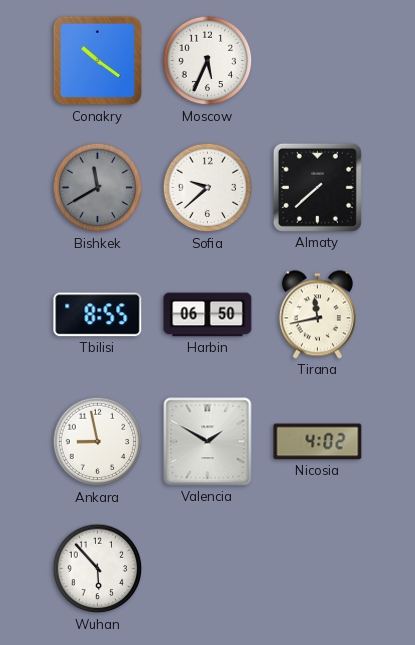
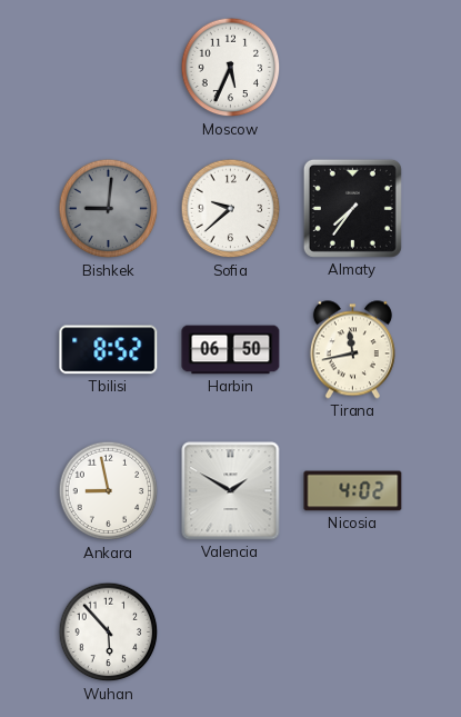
Conakry: 10:21 -> none
Bishkek: 11:40 -> 9:01
Almaty: 7:38 -> 7:36
Tbilisi: 8:55 -> 8:52
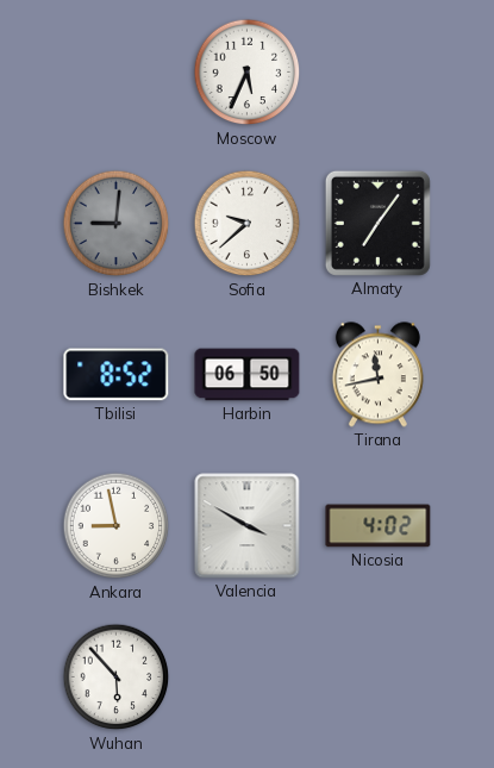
Almaty: 7:36 -> 7:06
Valencia: 1:50 -> 3:50
